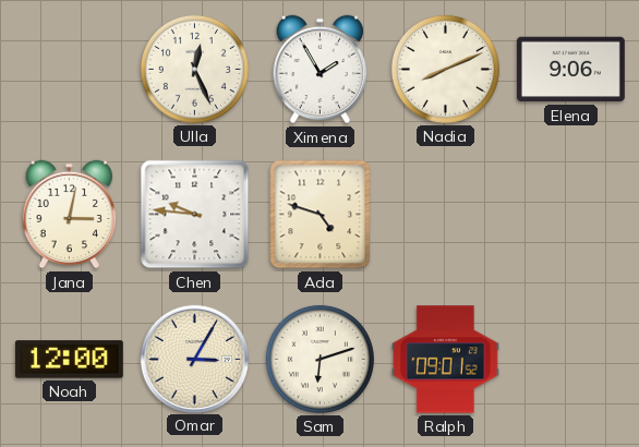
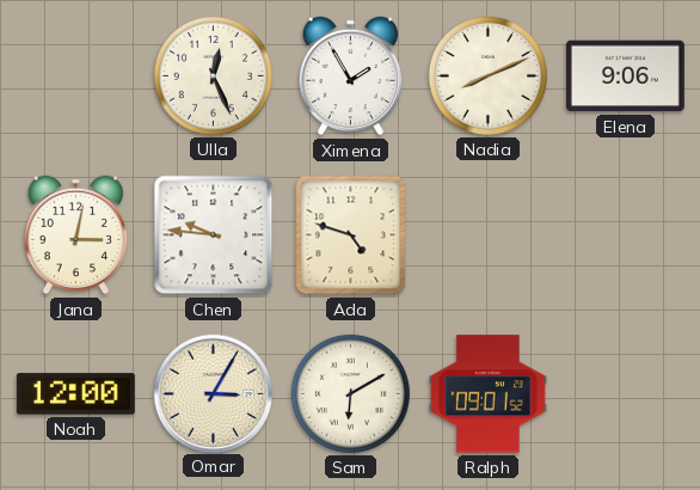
Sam: 6:12 -> 6:10
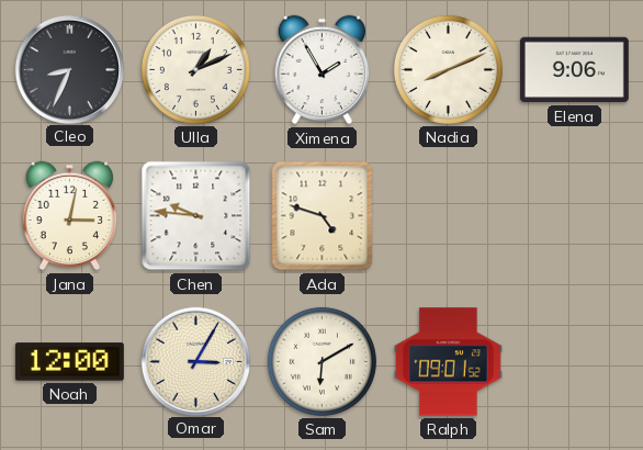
Cleo: none -> 8:34
Ulla: 12:26 -> 1:11
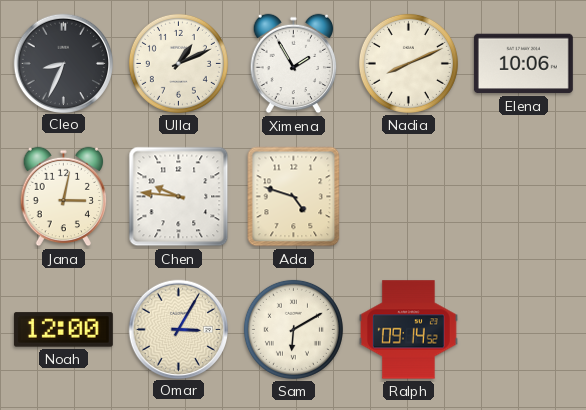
Elena: 9:06 -> 10:06
Ralph: 09:01 -> 09:14
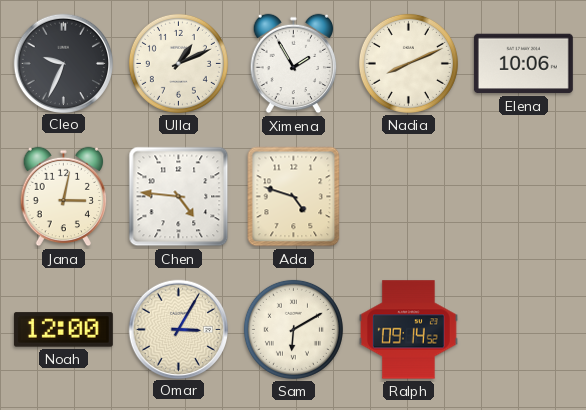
Cleo: 8:34 -> 9:34
Chen: 9:46 -> 4:46
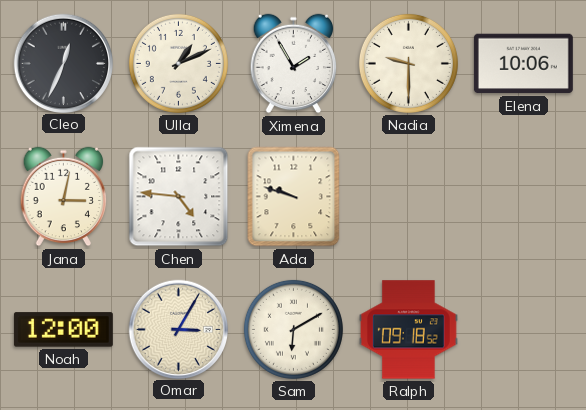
Cleo: 9:34 -> 12:34
Nadia: 8:11 -> 9:30
Ada: 4:48 -> 9:48
Ralph: 09:14 -> 09:18
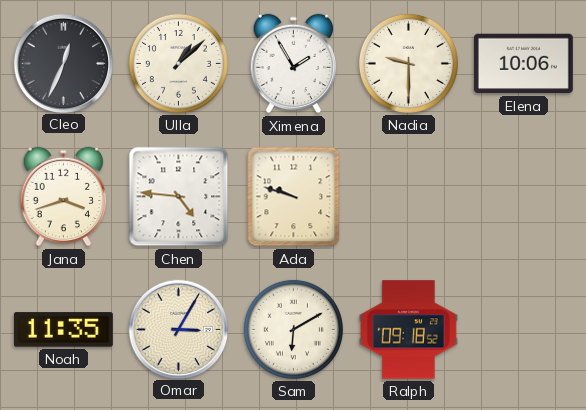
Ulla: 1:11 -> 1:08
Jana: 3:02 -> 3:42
Noah: 12:00 -> 11:35
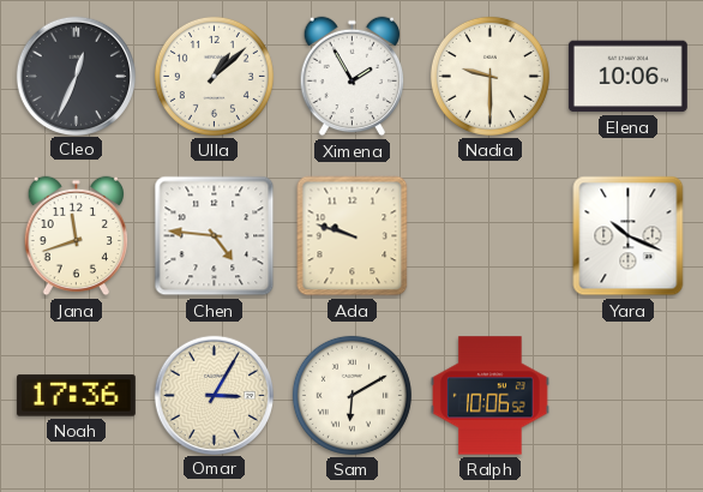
Jana: 3:42 -> 11:42
Yara: none -> 10:19
Noah: 11:35 -> 17:36
Ralph: 09:18 -> 10:06
